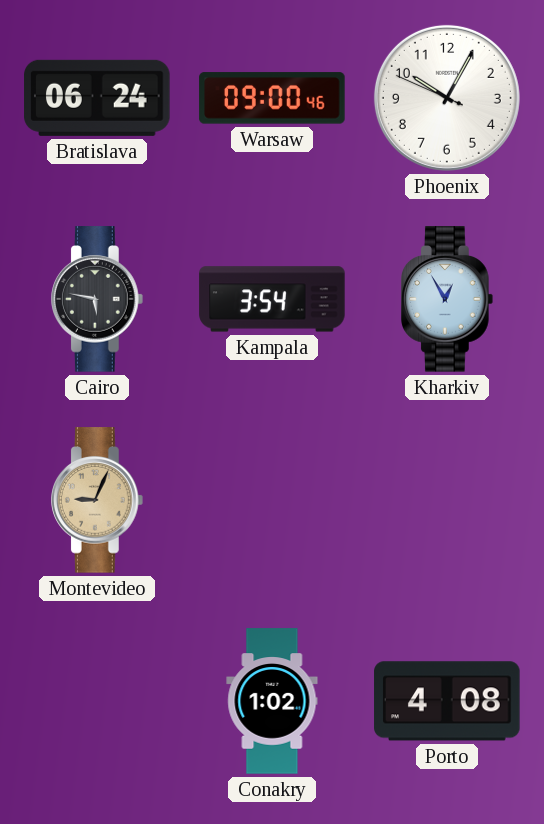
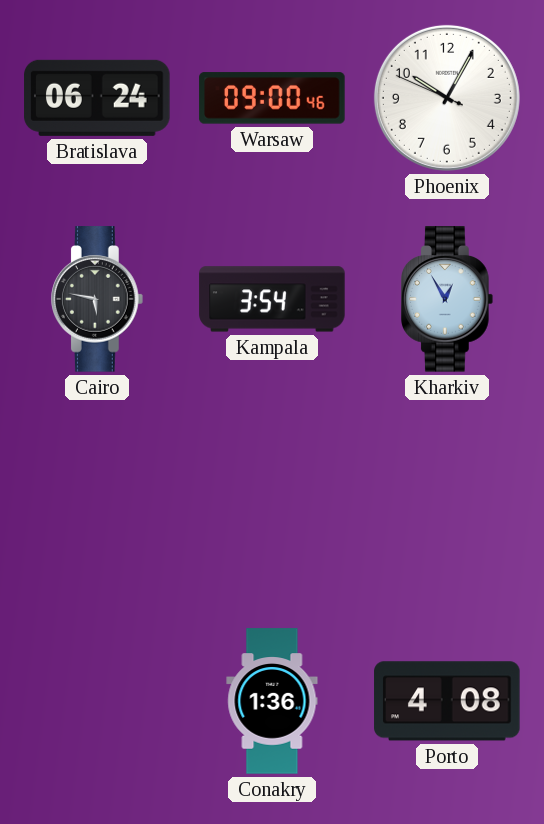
Montevideo: 9:04 -> none
Conakry: 1:02 -> 1:36
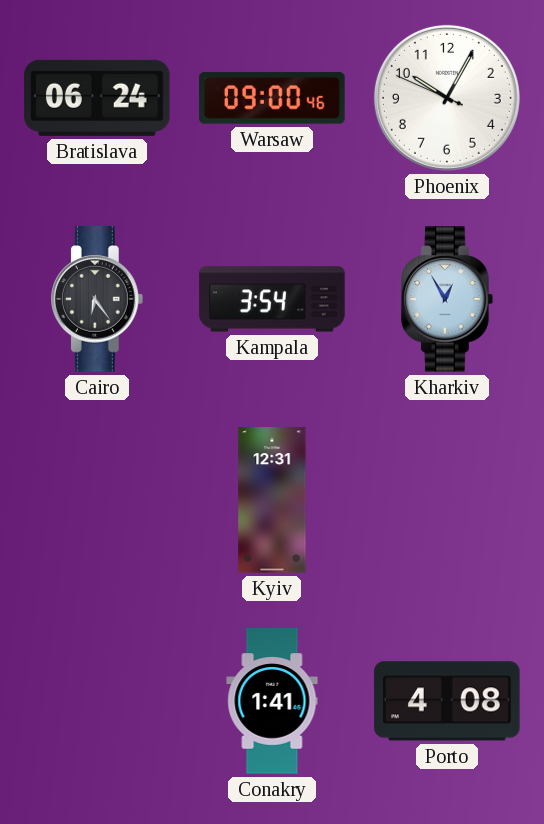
Cairo: 5:47 -> 6:24
Kyiv: none -> 12:31
Conakry: 1:36 -> 1:41
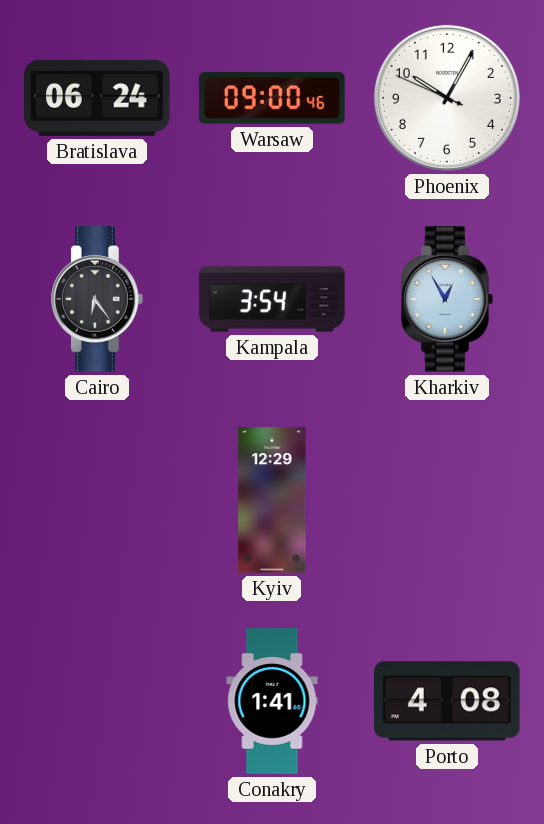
Kyiv: 12:31 -> 12:29
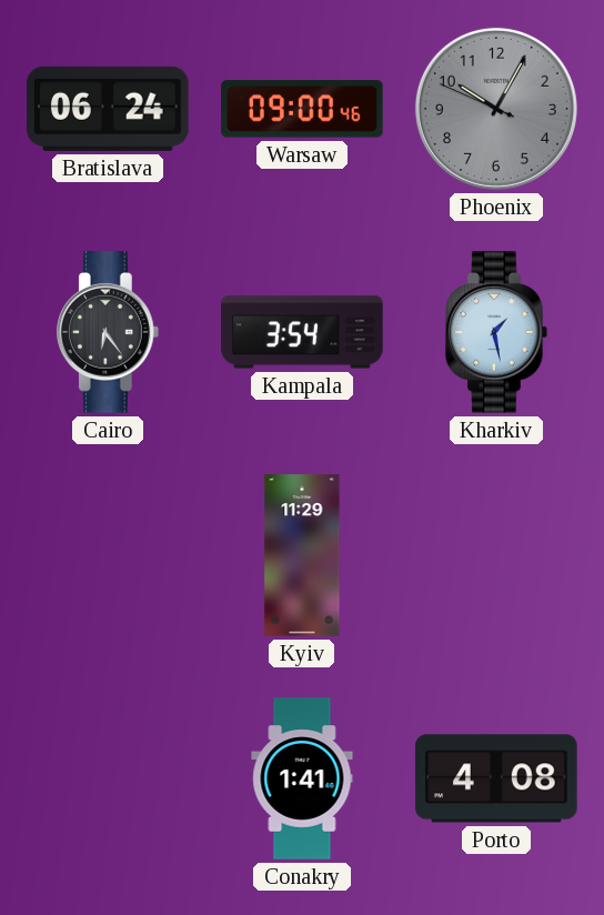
Phoenix dial: white -> grey
Kharkiv: 12:55 -> 1:28
Kyiv: 12:29 -> 11:29
